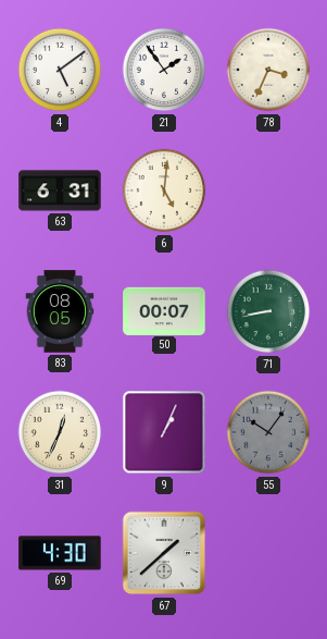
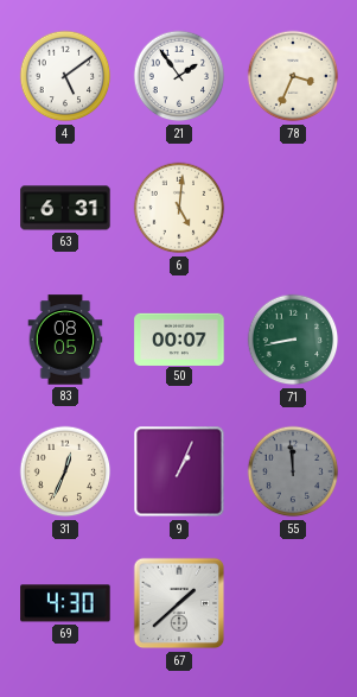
55: 10:06 -> 11:59
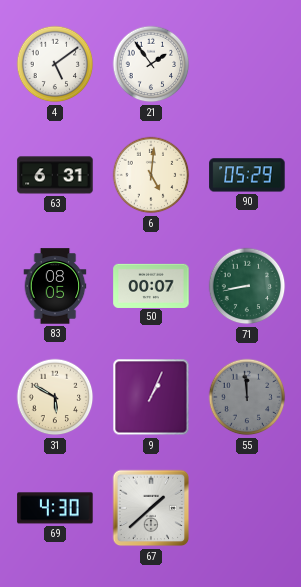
78: 3:34 -> none
90: none -> 05:29
31: 12:34 -> 5:50
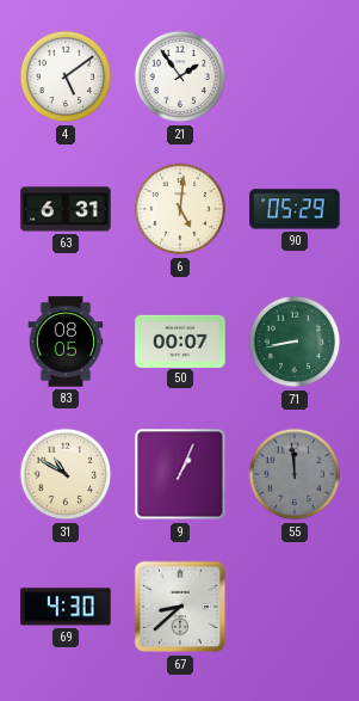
31: 5:50 -> 10:50
67: 1:38 -> 8:38
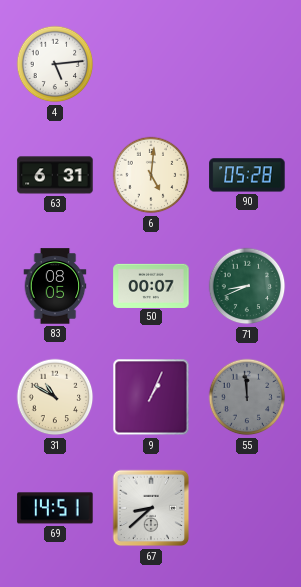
4: 5:09 -> 5:14
21: 1:54 -> none
90: 05:29 -> 05:28
71: 8:43 -> 8:41
69: 4:30 -> 14:51
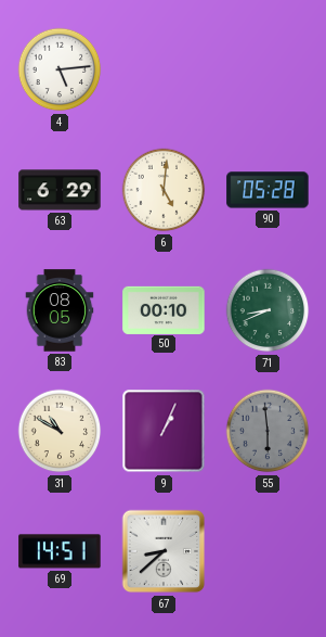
63: 6:31 -> 6:29
50: 00:07 -> 00:10
55: 11:59 -> 5:59
